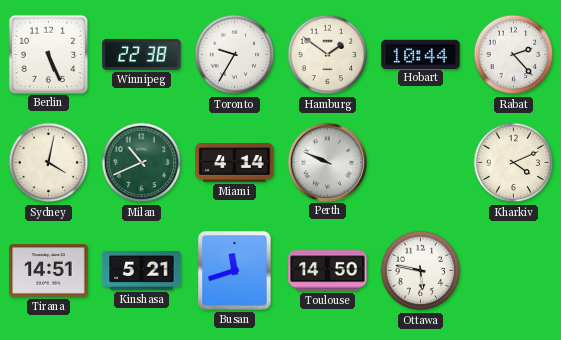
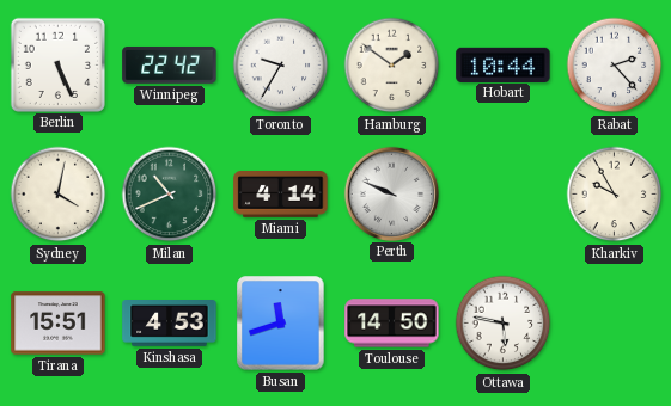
Winnipeg: 22:38 -> 22:42
Kharkiv: 4:11 -> 9:55
Tirana: 14:51 -> 15:51
Kinshasa: 5:21 -> 4:53
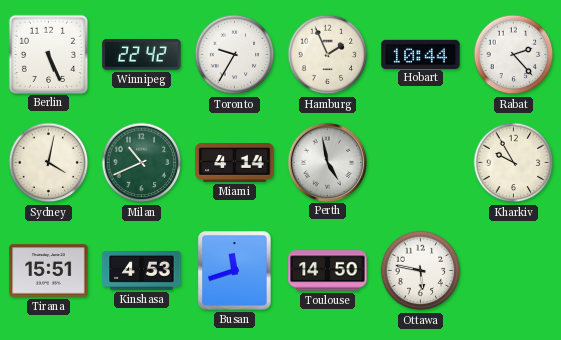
Hamburg: 1:51 -> 1:56
Perth: 9:49 -> 4:58
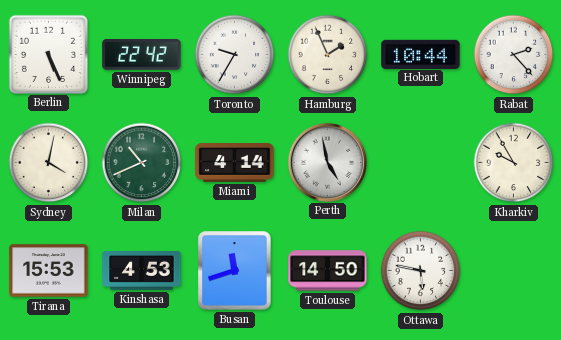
Tirana: 15:51 -> 15:53
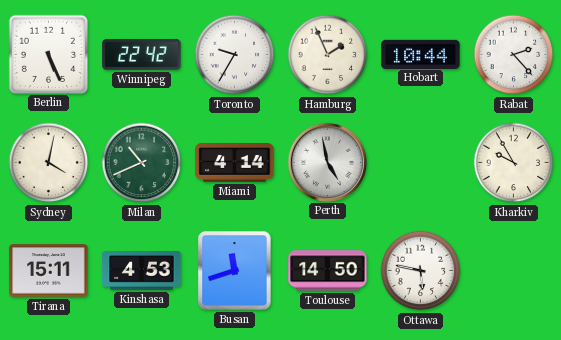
Tirana: 15:53 -> 15:11
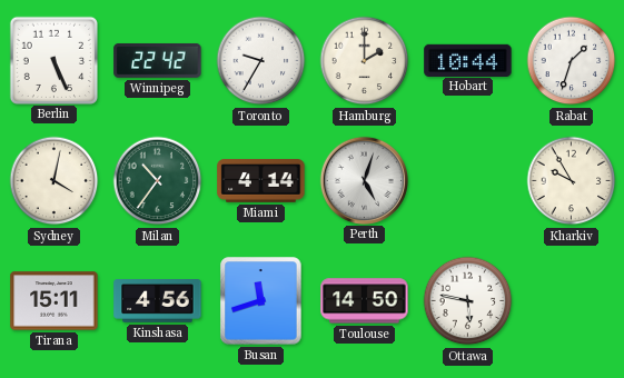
Hamburg: 1:56 -> 2:00
Rabat: 2:23 -> 1:33
Milan: 10:41 -> 10:36
Perth: 4:58 -> 5:03
Kinshasa: 4:53 -> 4:56
